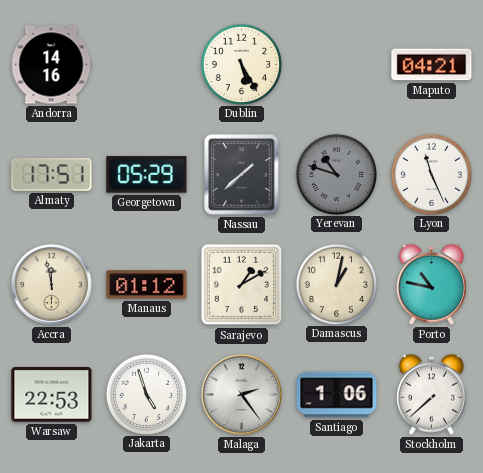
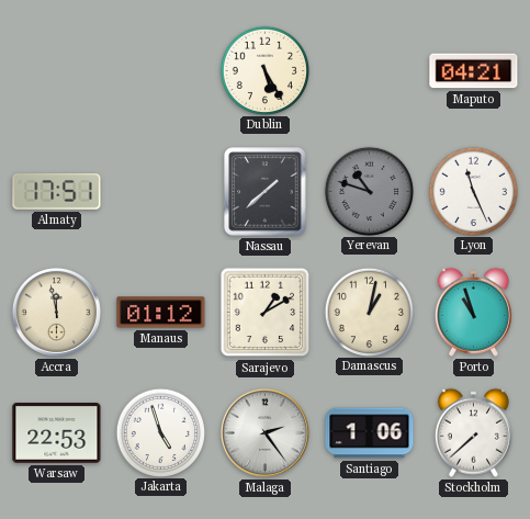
Andorra: 14:16 -> none
Georgetown: 05:29 -> none
Porto: 10:47 -> 10:57
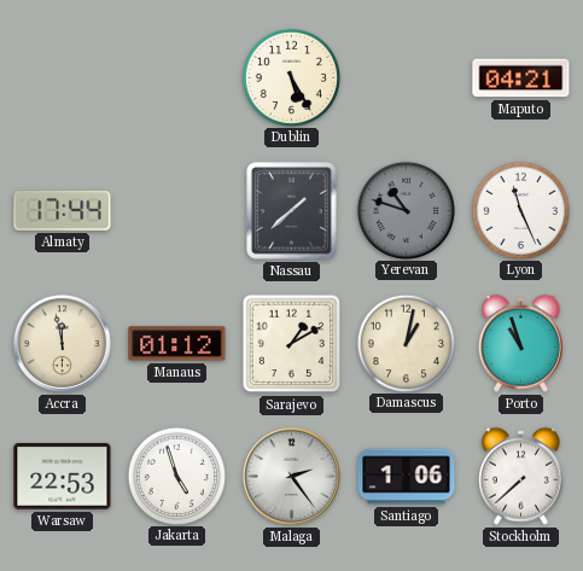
Almaty: 17:51 -> 17:44
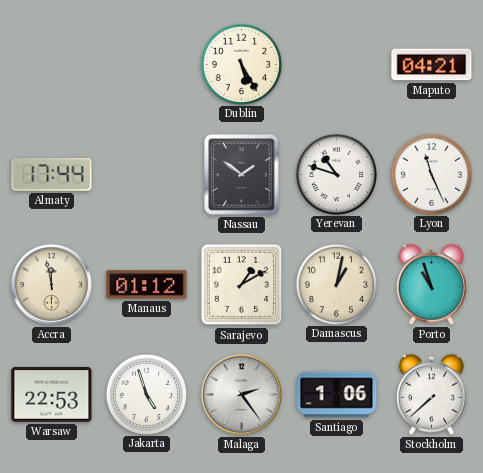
Nassau: 1:38 -> 1:51
Yerevan dial: grey -> white
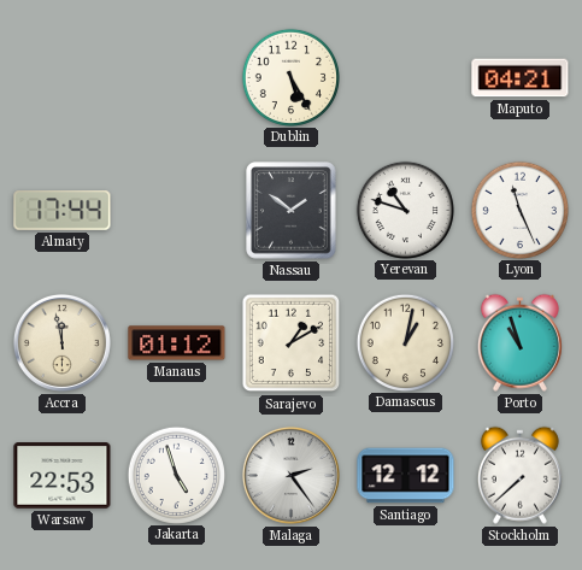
Santiago: 1:06 -> 12:12
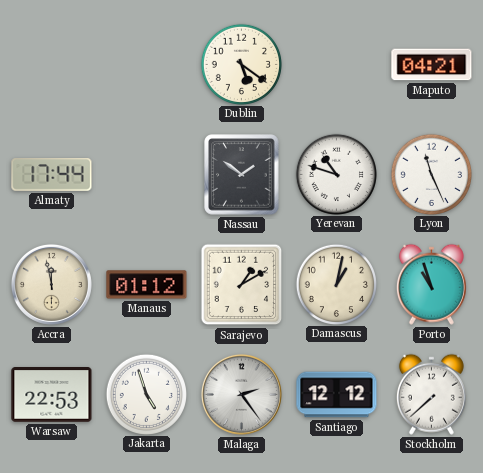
Dublin: 5:25 -> 5:21
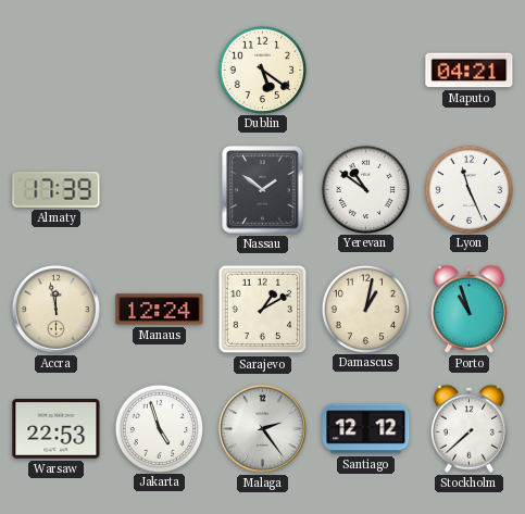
Almaty: 17:44 -> 17:39
Yerevan: 10:48 -> 10:51
Manaus: 01:12 -> 12:24
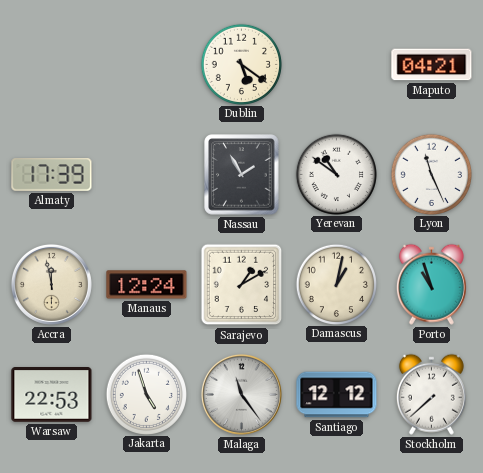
Nassau: 1:51 -> 1:55
Malaga: 2:24 -> 11:24
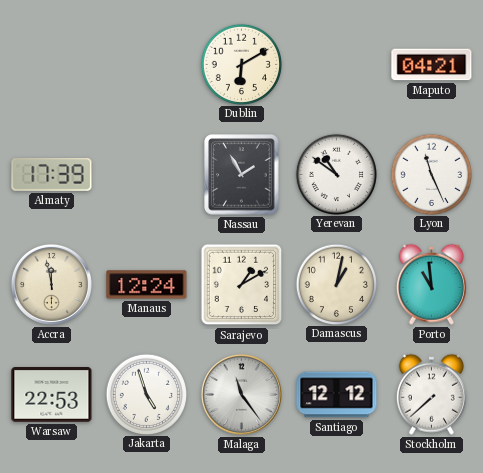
Dublin: 5:21 -> 6:10
Porto: 10:57 -> 10:59
